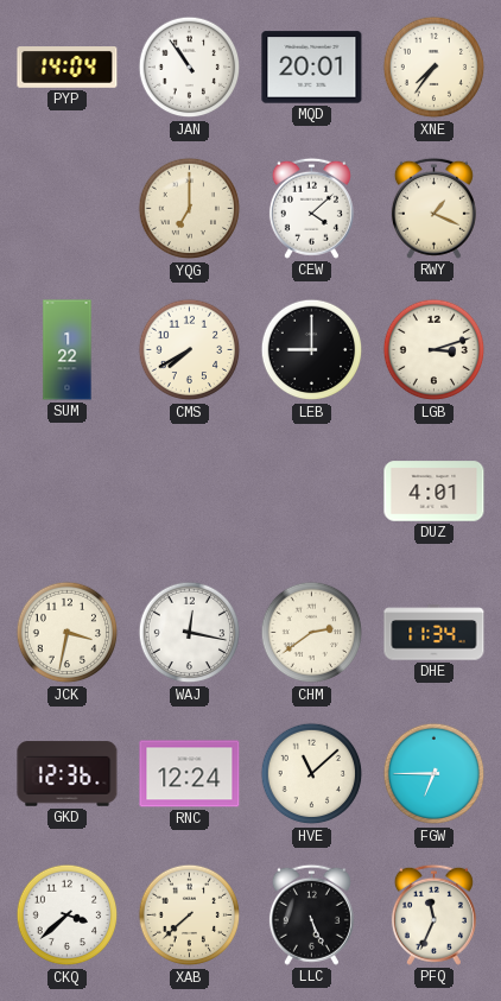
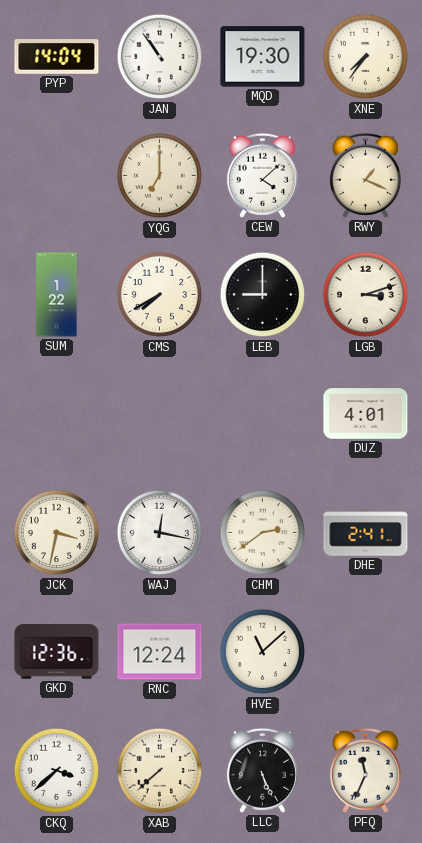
MQD: 20:01 -> 19:30
DHE: 11:34 -> 2:41
FGW: 6:45 -> none
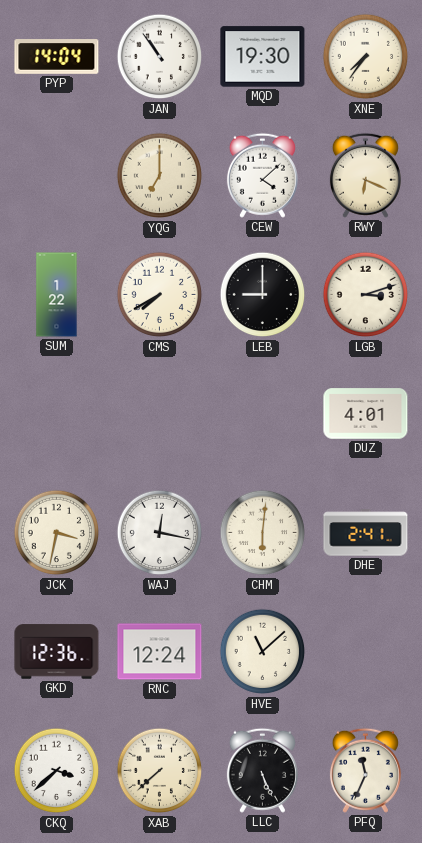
RWY: 1:19 -> 6:19
CHM: 2:39 -> 6:01
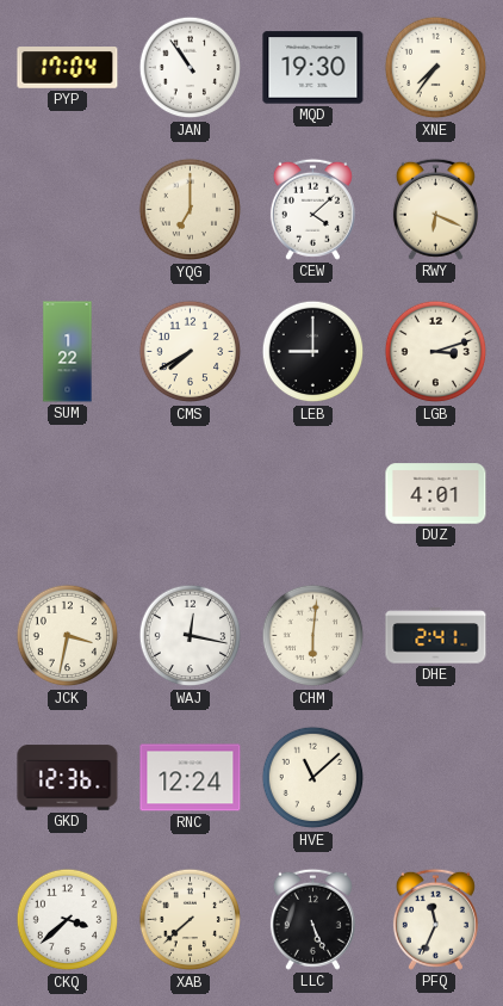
PYP: 14:04 -> 17:04
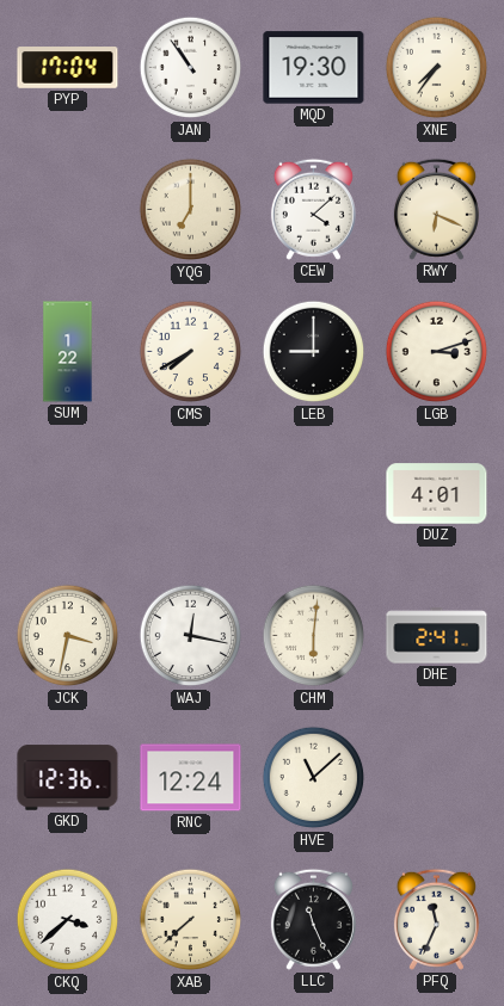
LLC: 5:26 -> 11:26
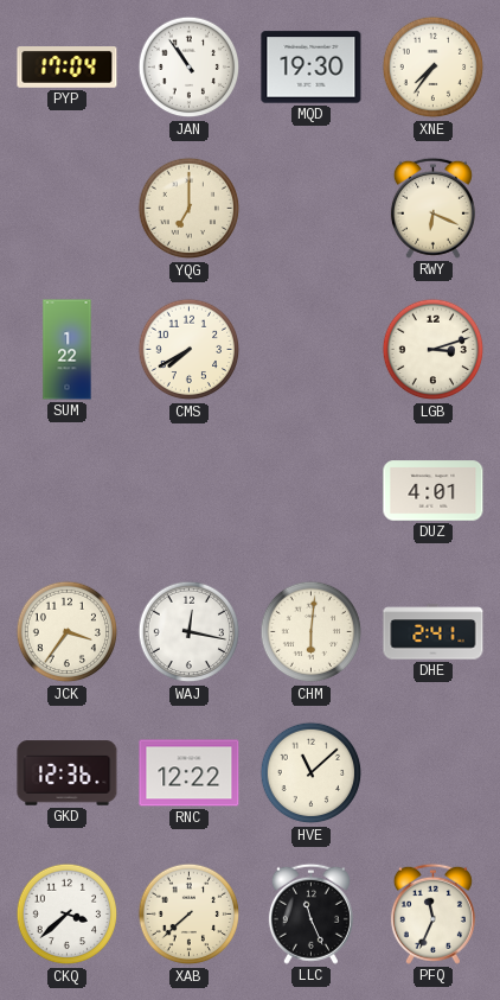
CEW: 4:08 -> none
LEB: 9:00 -> none
JCK: 3:32 -> 3:36
RNC: 12:24 -> 12:22
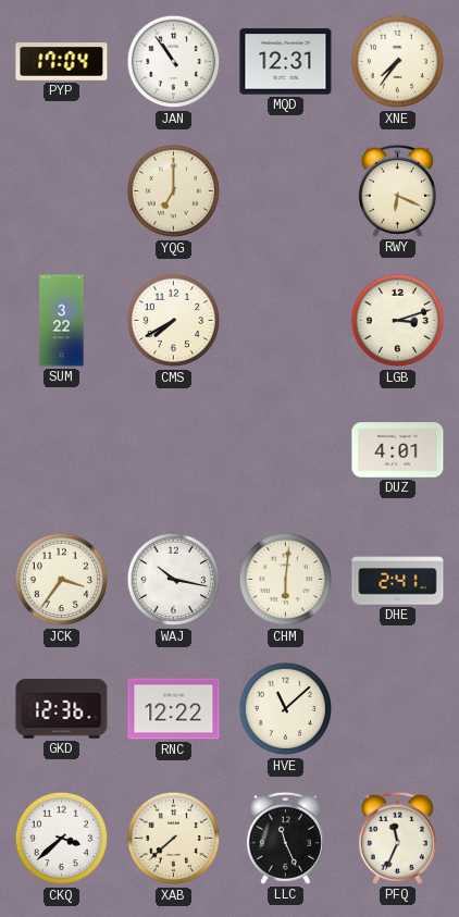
MQD: 19:30 -> 12:31
SUM: 1:22 -> 3:22
WAJ: 12:17 -> 10:17
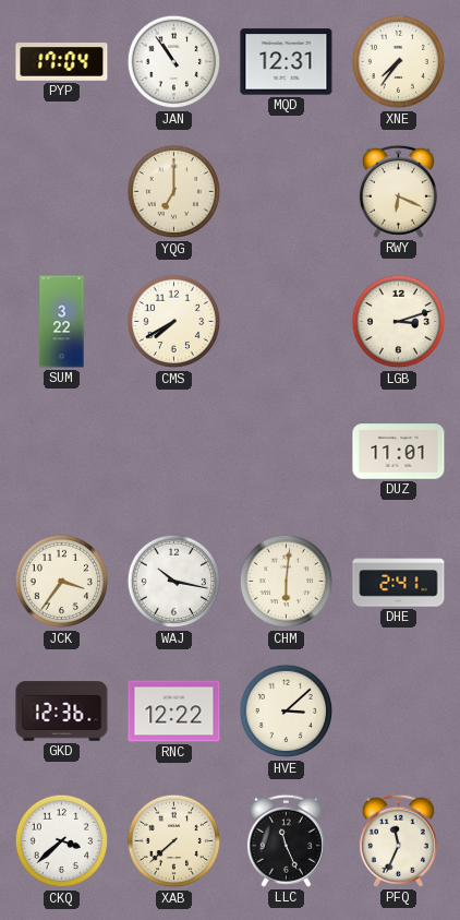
DUZ: 4:01 -> 11:01
HVE: 11:08 -> 3:08
